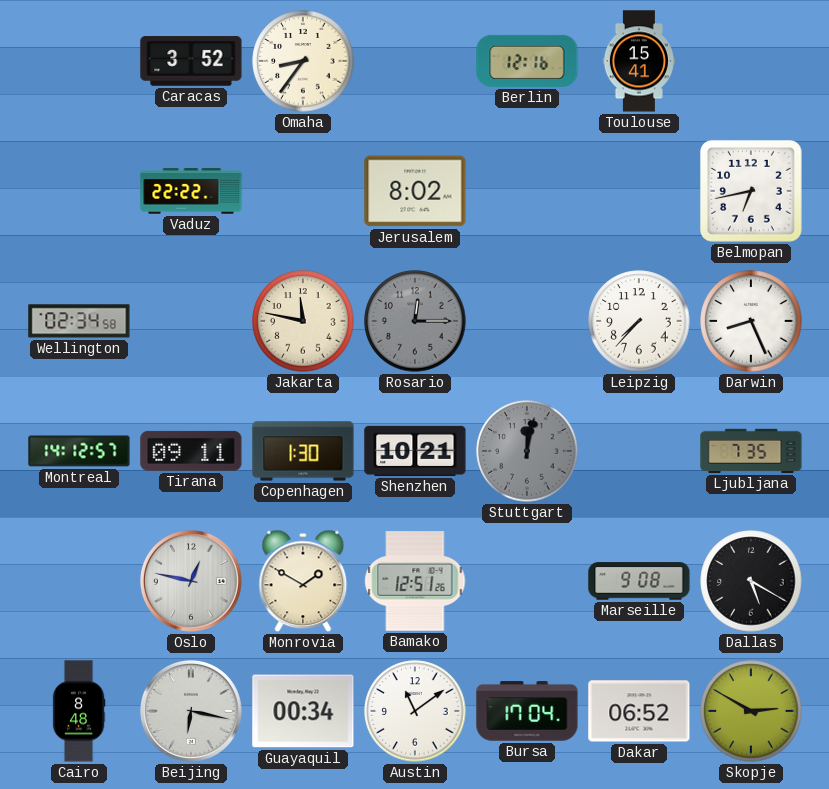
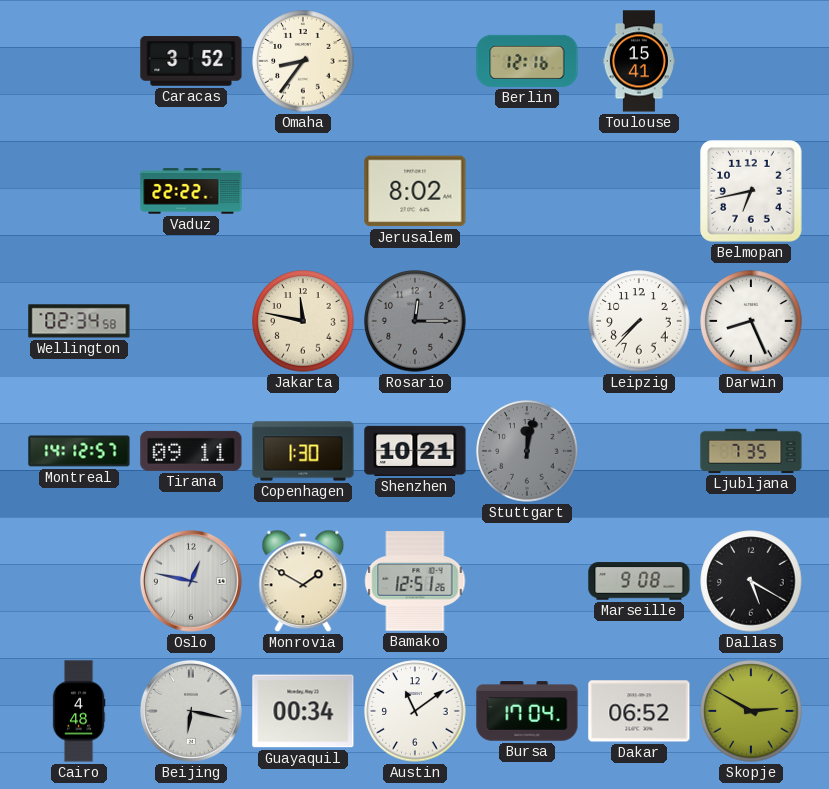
Cairo: 8:48 -> 4:48
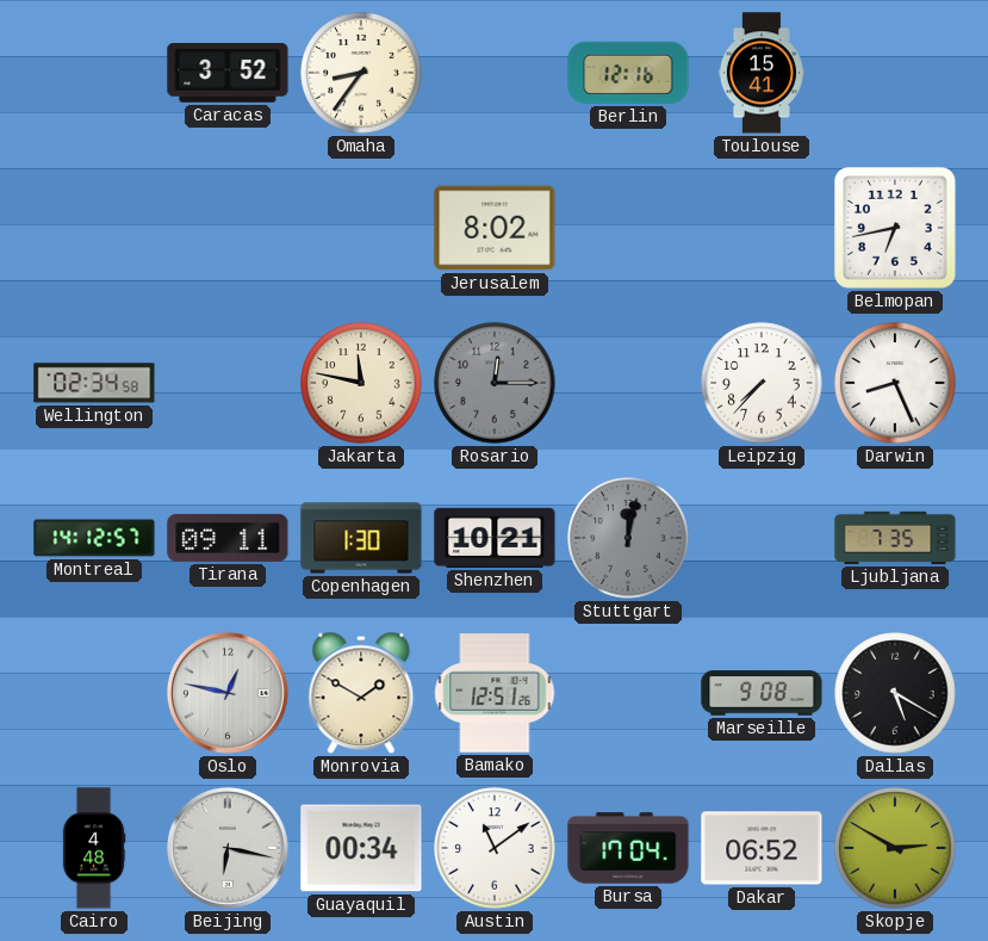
Vaduz: 22:22 -> none
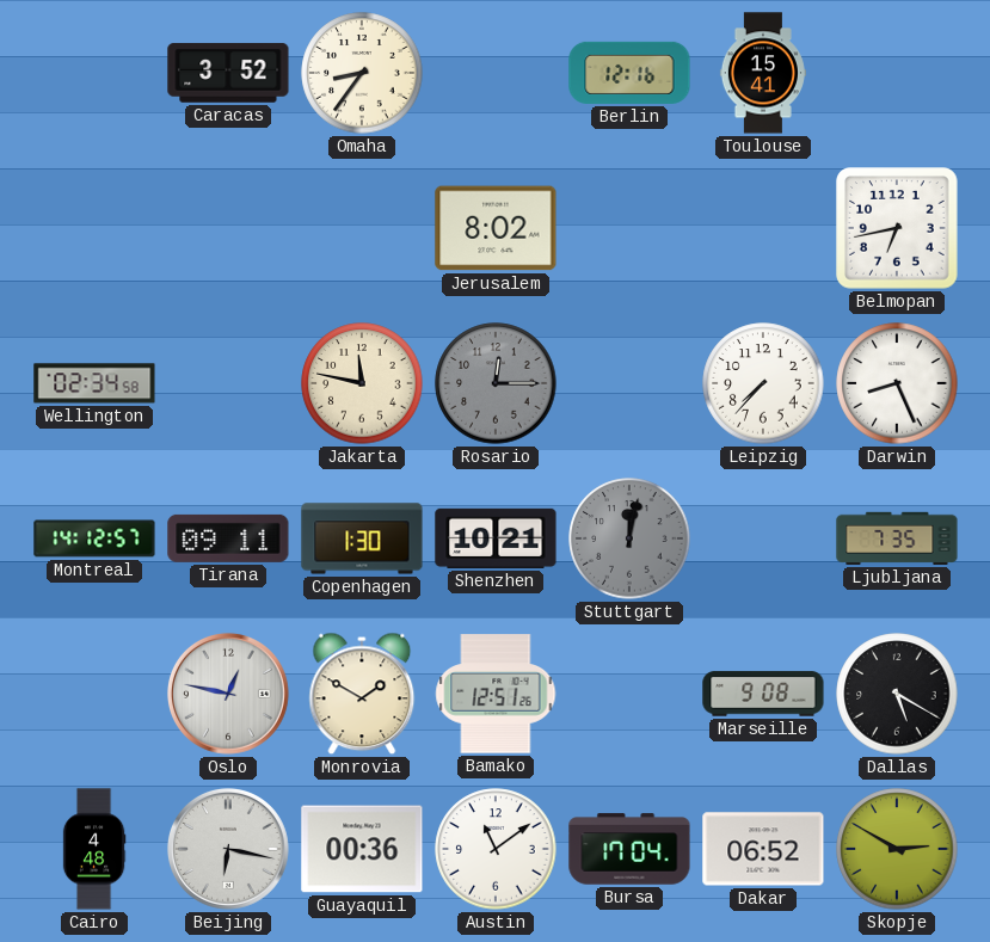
Guayaquil: 00:34 -> 00:36
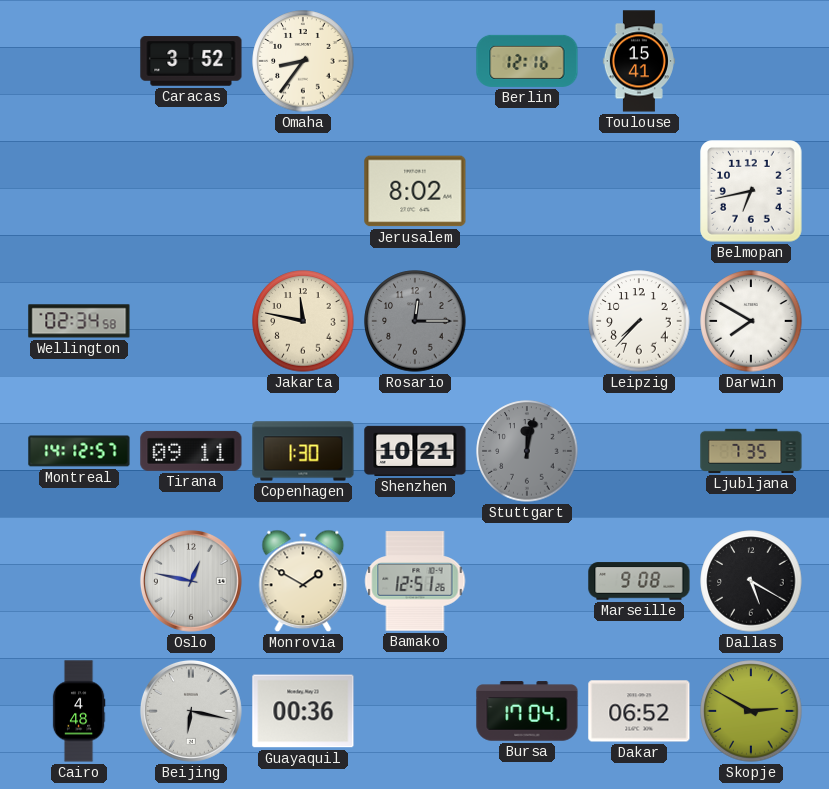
Darwin: 8:26 -> 7:50
Austin: 11:09 -> none
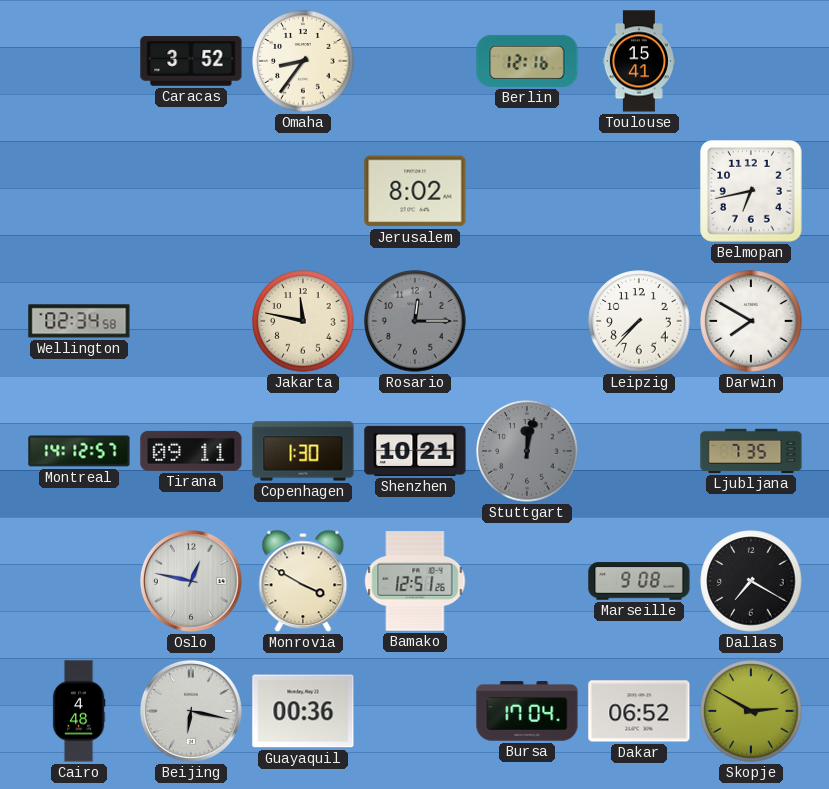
Monrovia: 1:50 -> 3:50
Dallas: 5:20 -> 7:20
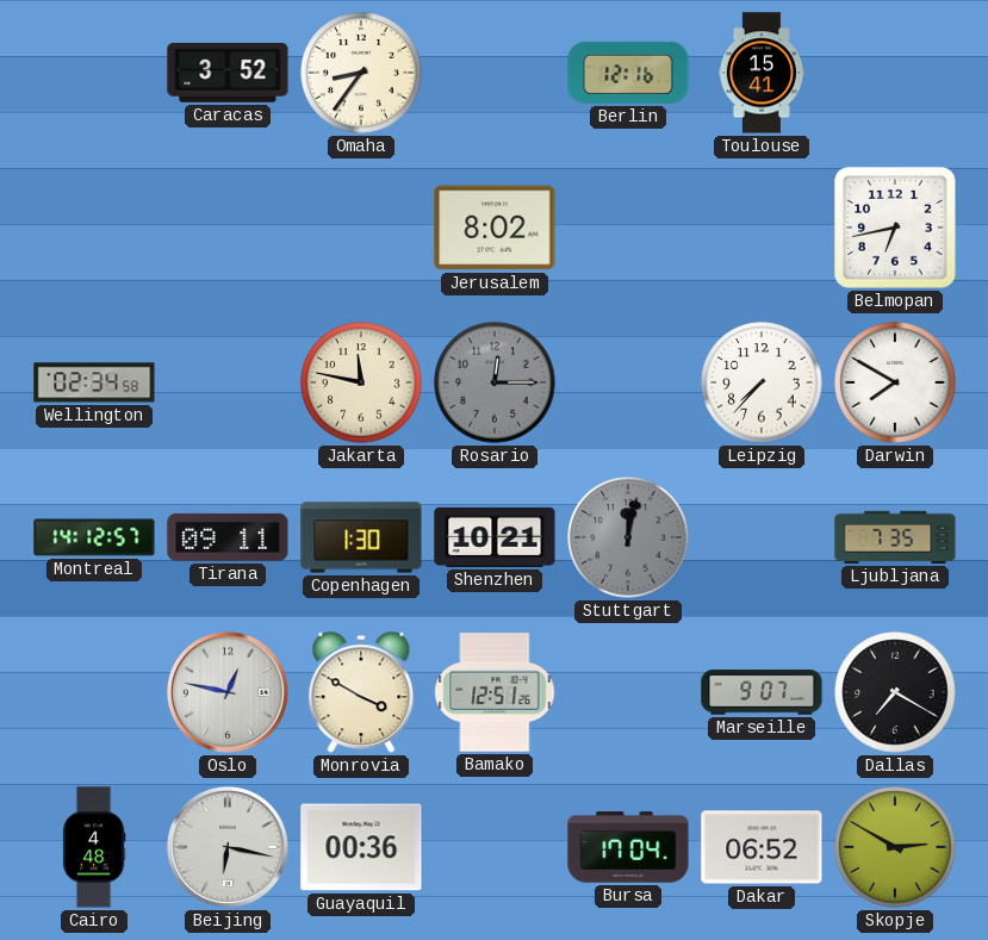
Marseille: 9:08 -> 9:07
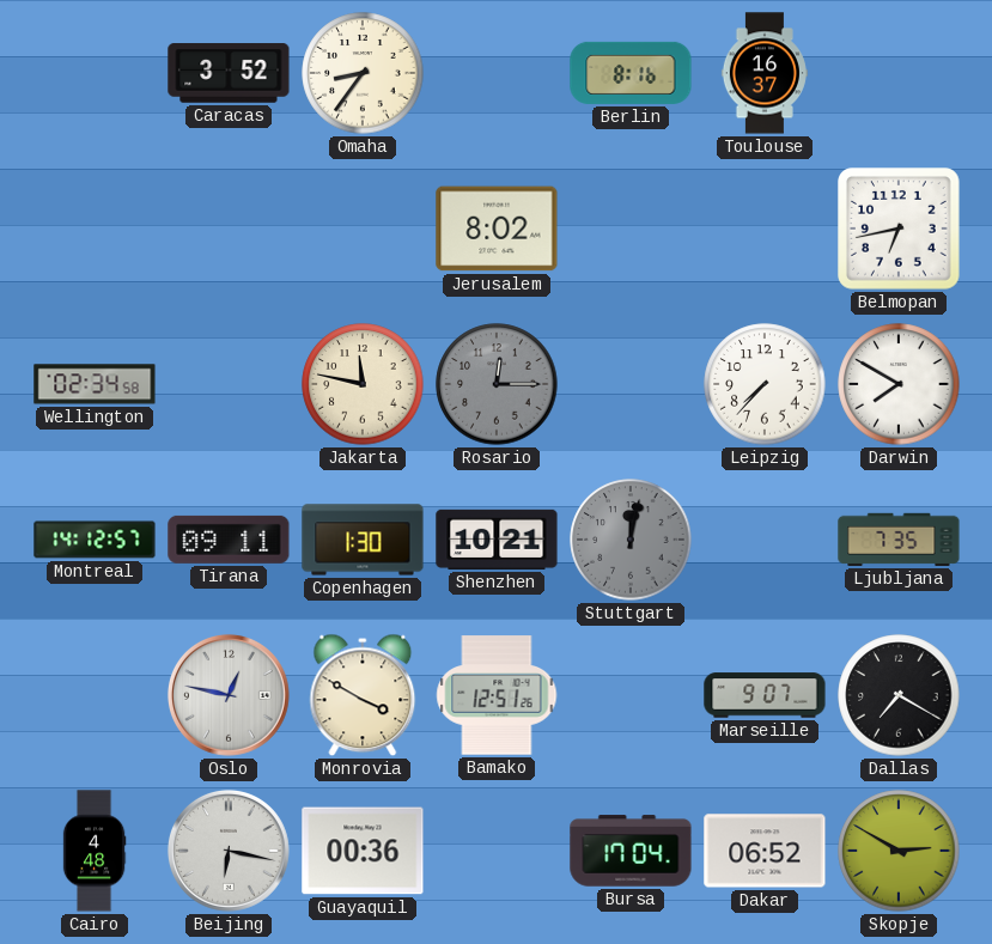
Berlin: 12:16 -> 8:16
Toulouse: 15:41 -> 16:37
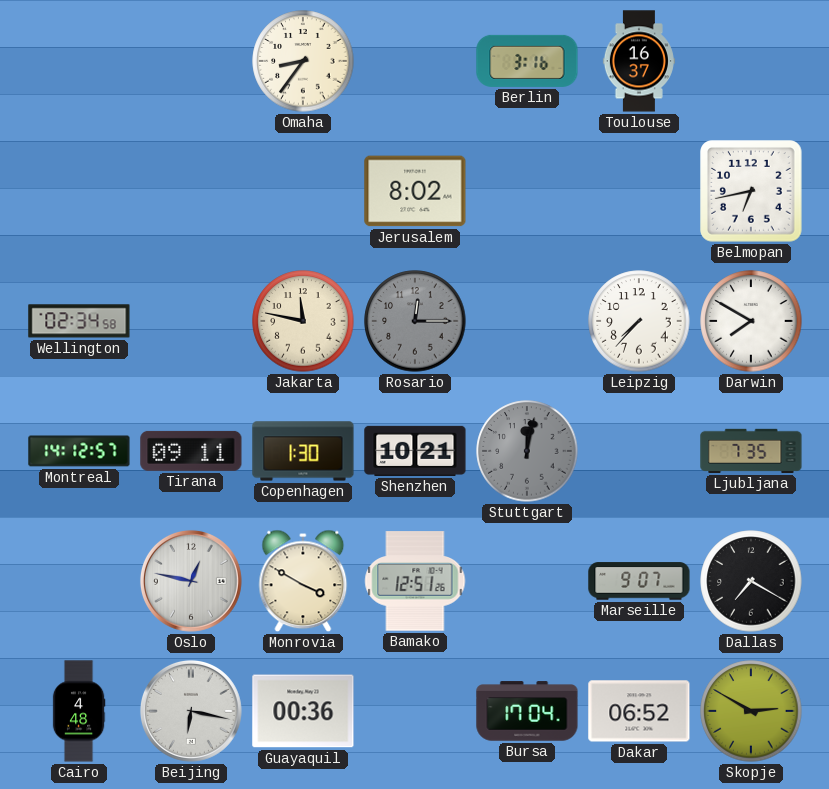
Caracas: 3:52 -> none
Berlin: 8:16 -> 3:16
